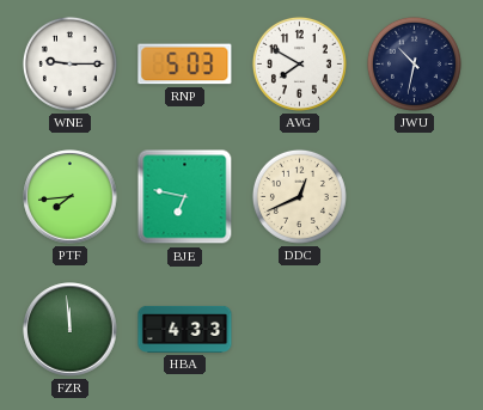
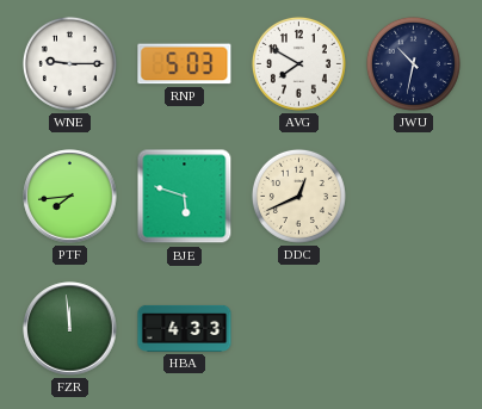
BJE: 6:47 -> 5:48
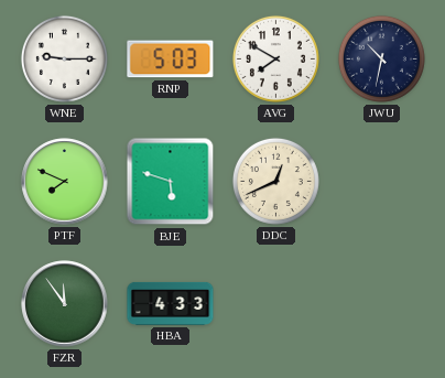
PTF: 7:44 -> 7:49
FZR: 11:59 -> 11:54
